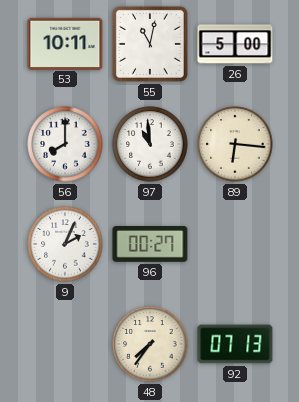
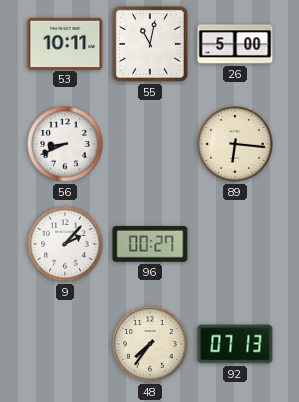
56: 8:00 -> 8:41
97: 10:59 -> none
9: 2:04 -> 2:07
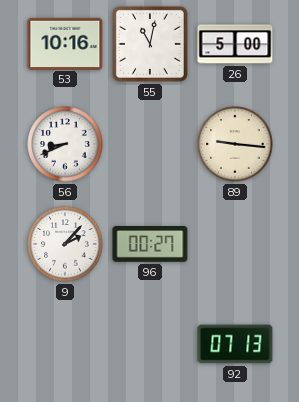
53: 10:11 -> 10:16
89: 6:16 -> 9:16
48: 7:36 -> none
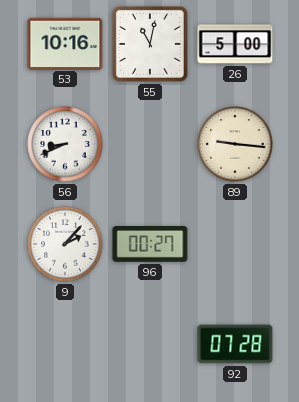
92: 07:13 -> 07:28
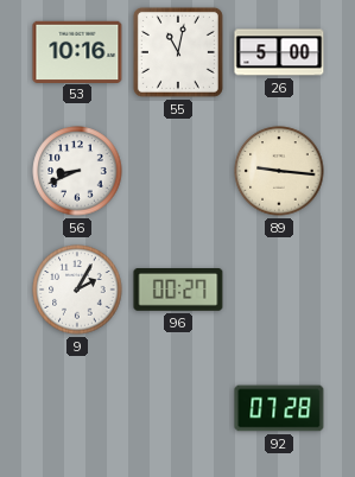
9: 2:07 -> 2:05
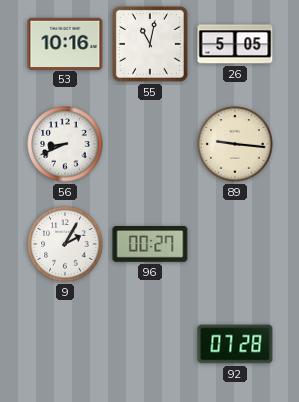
26: 5:00 -> 5:05
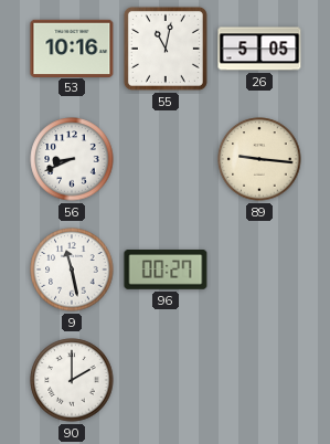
9: 2:05 -> 11:28
90: none -> 2:00
92: 07:28 -> none
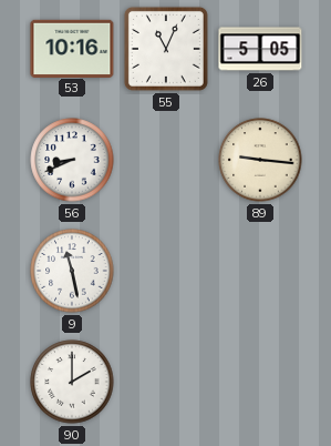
55: 11:02 -> 11:04
96: 00:27 -> none
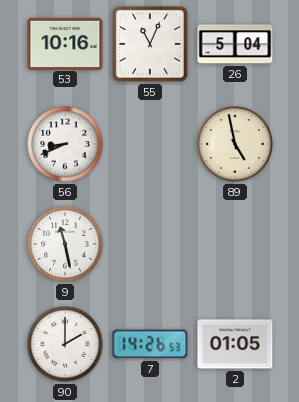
26: 5:05 -> 5:04
89: 9:16 -> 4:58
7: none -> 14:26
2: none -> 01:05
